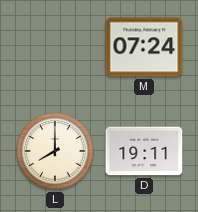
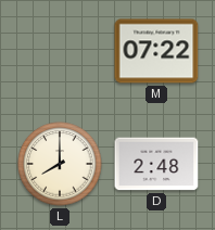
M: 07:24 -> 07:22
D: 19:11 -> 2:48
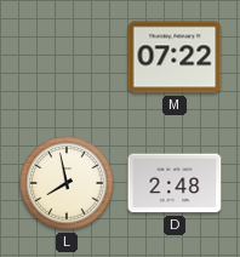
L: 8:00 -> 7:58
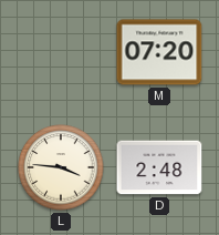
M: 07:22 -> 07:20
L: 7:58 -> 3:46
